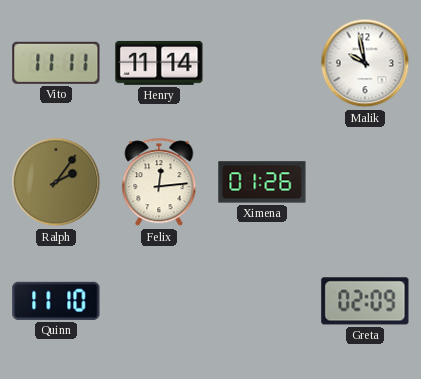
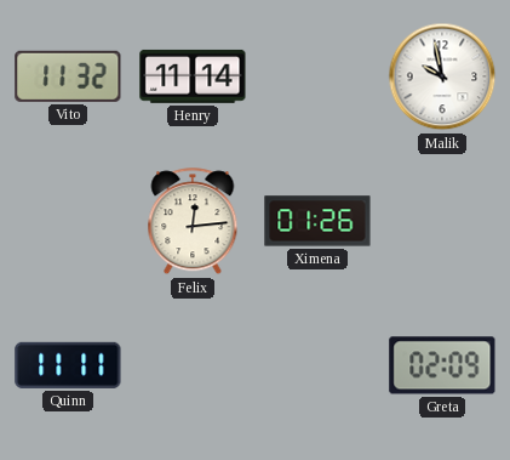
Vito: 11:11 -> 11:32
Ralph: 2:06 -> none
Quinn: 11:10 -> 11:11
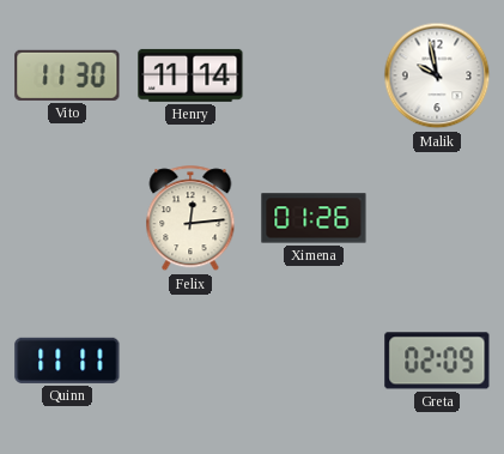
Vito: 11:32 -> 11:30
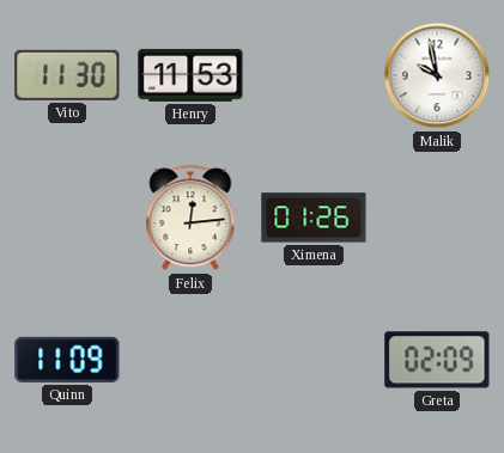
Henry: 11:14 -> 11:53
Quinn: 11:11 -> 11:09
